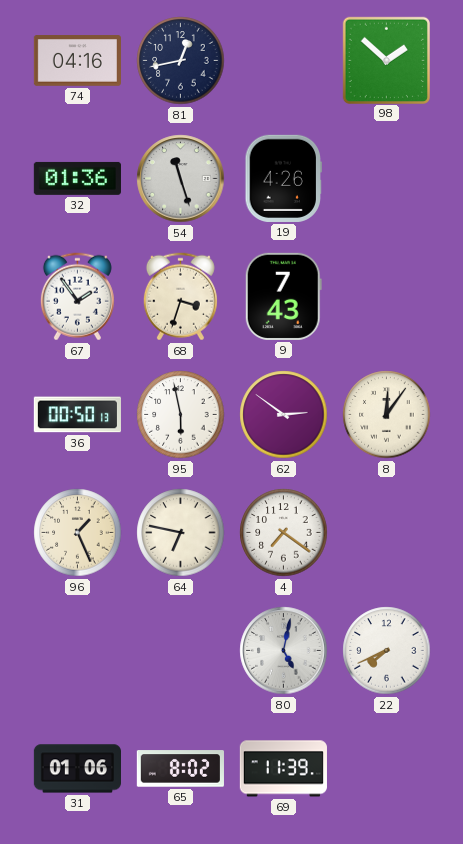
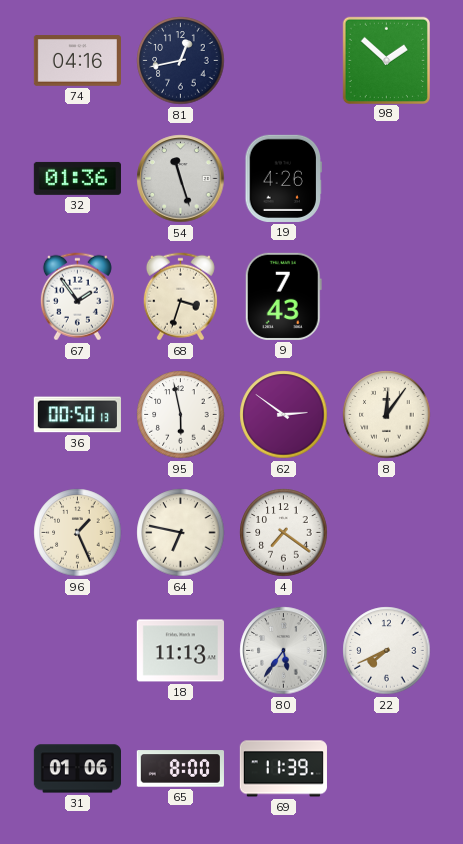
18: none -> 11:13
80: 5:02 -> 5:36
65: 8:02 -> 8:00
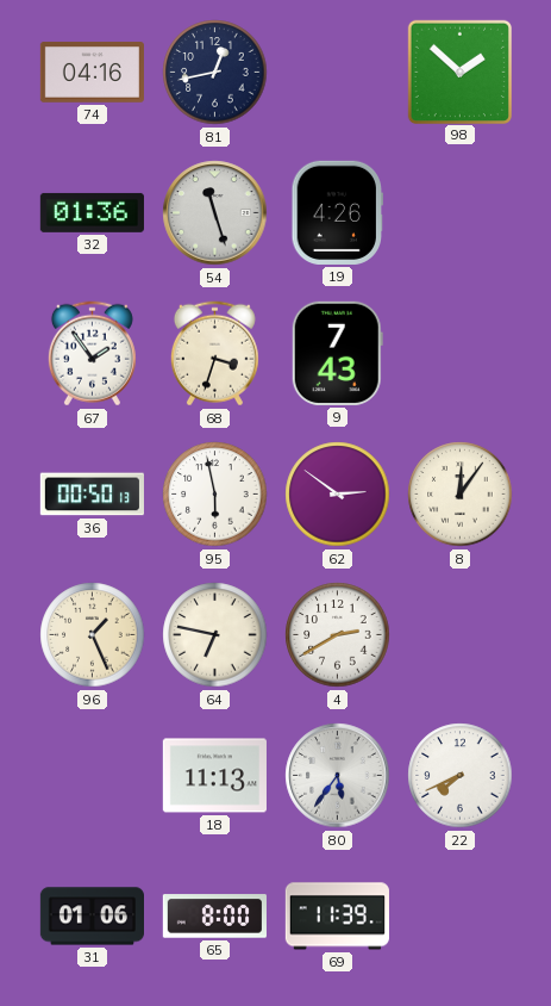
4: 7:21 -> 2:40
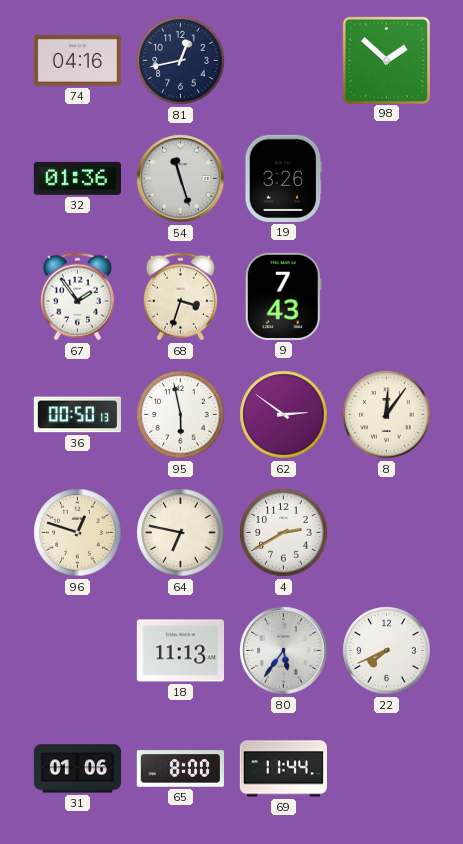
19: 4:26 -> 3:26
96: 1:26 -> 12:48
69: 11:39 -> 11:44
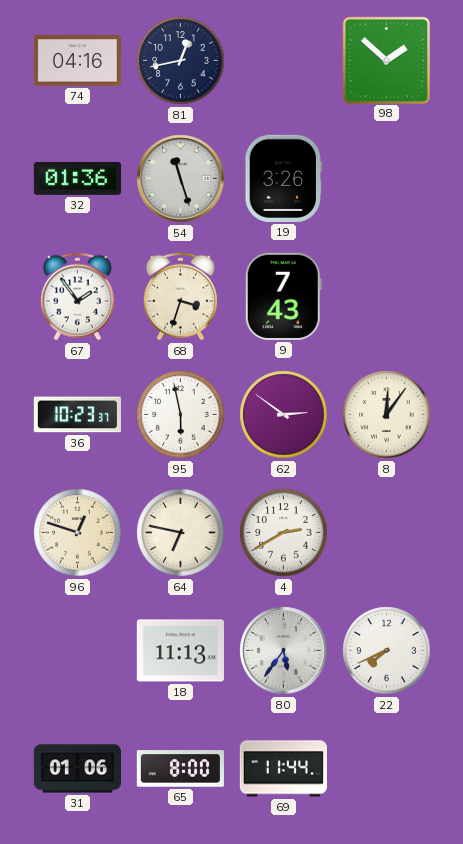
36: 00:50 -> 10:23
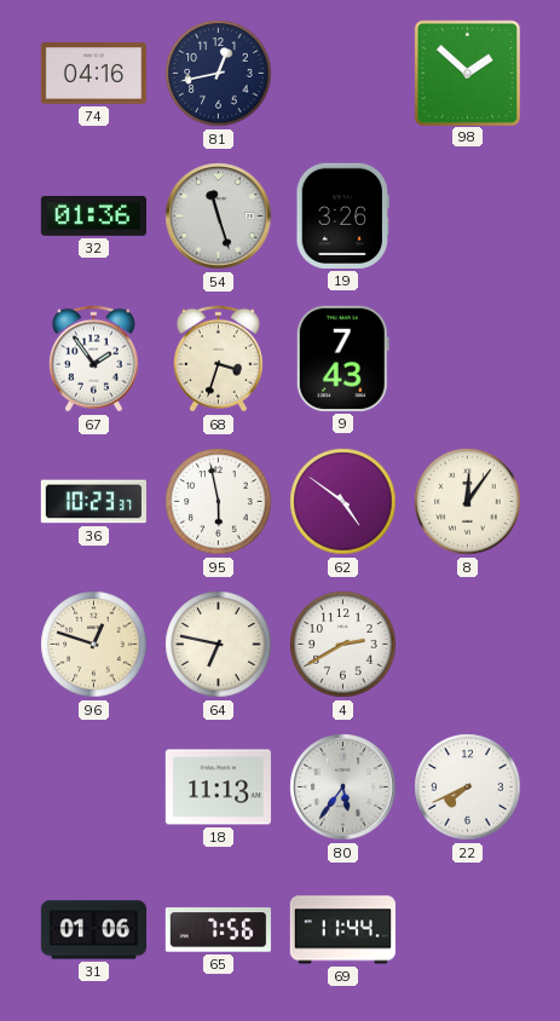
62: 2:51 -> 4:51
65: 8:00 -> 7:56
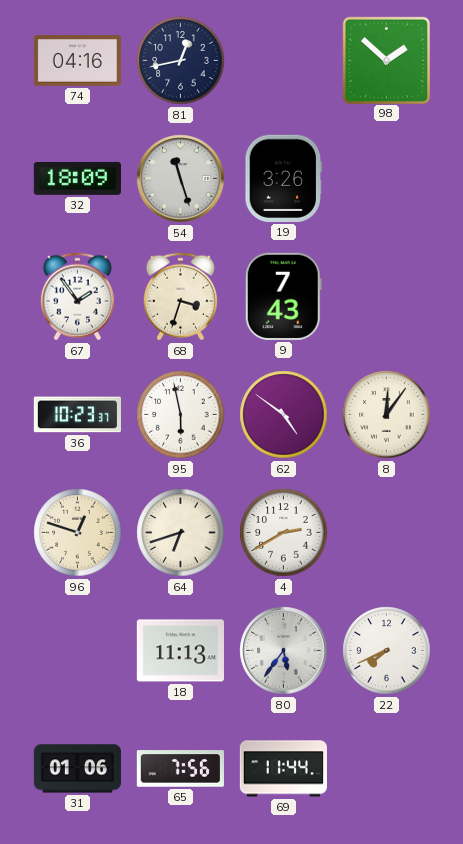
32: 01:36 -> 18:09
64: 6:47 -> 6:42
